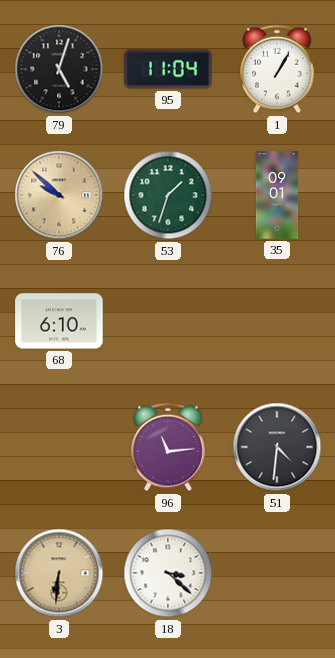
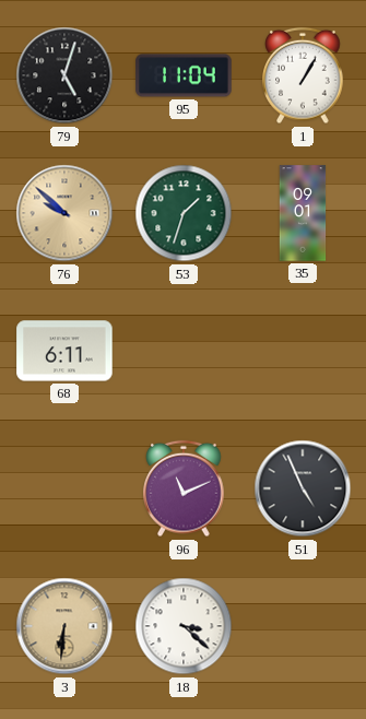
68: 6:10 -> 6:11
96: 11:14 -> 11:11
51: 4:31 -> 4:56
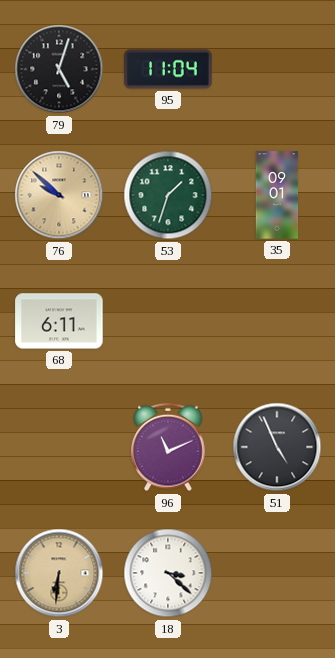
1: 1:05 -> none
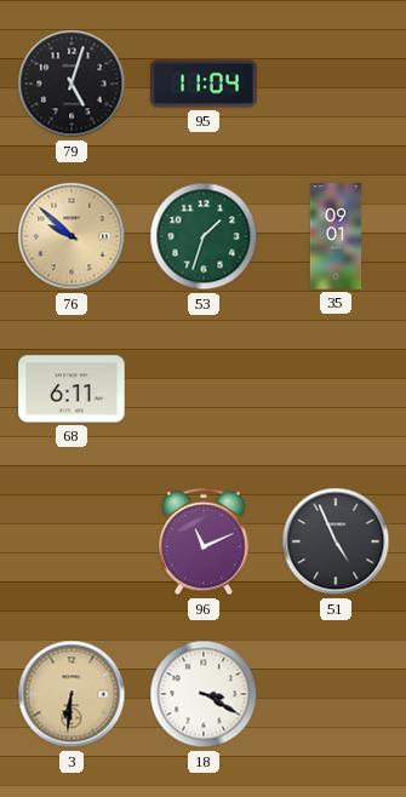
18: 3:22 -> 3:20
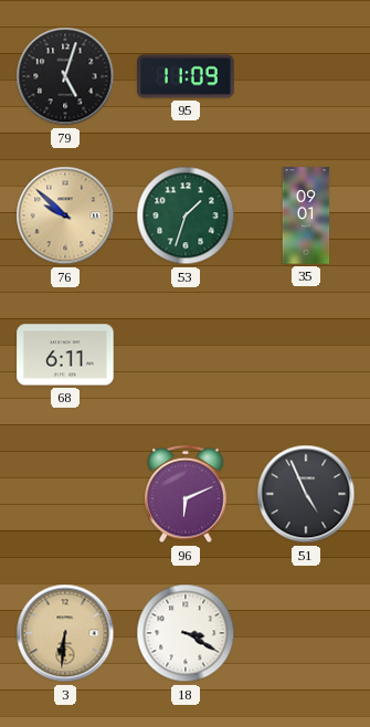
95: 11:04 -> 11:09
96: 11:11 -> 6:11
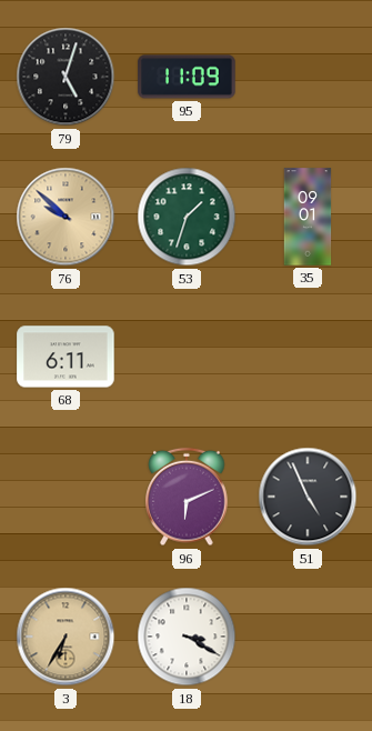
3: 6:31 -> 6:35
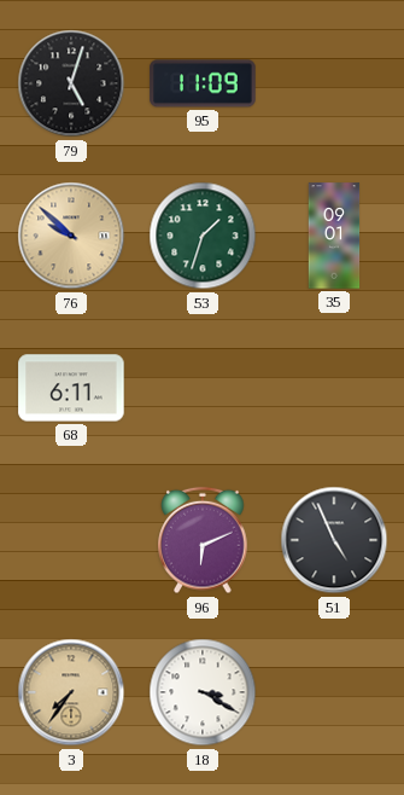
3: 6:35 -> 7:36
